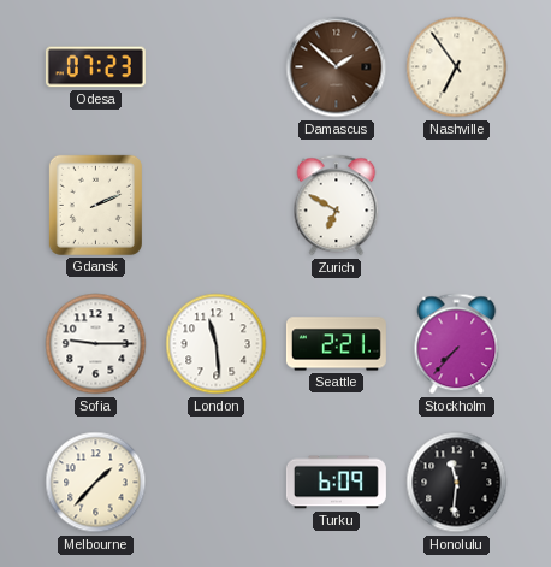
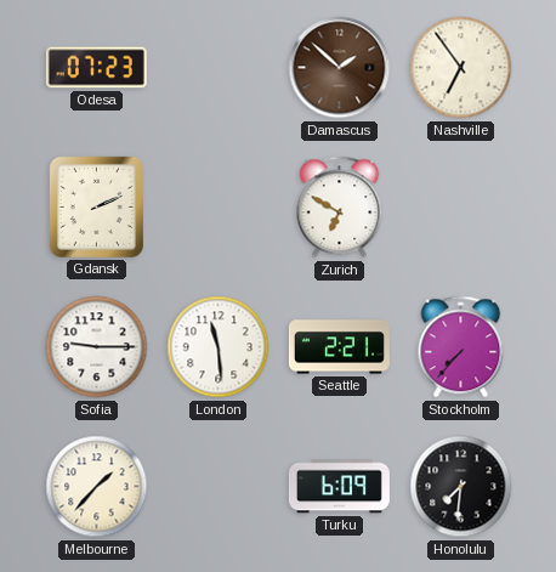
Honolulu: 11:31 -> 7:31
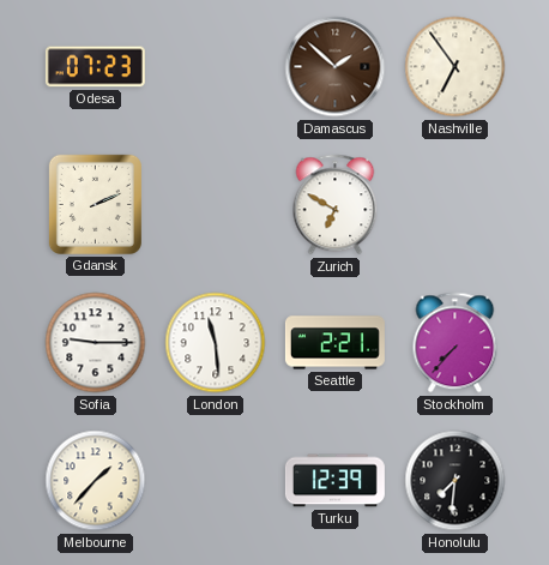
Turku: 6:09 -> 12:39
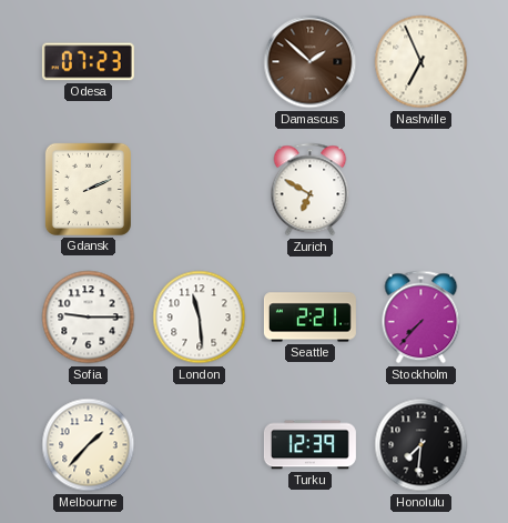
Nashville: 6:54 -> 6:56
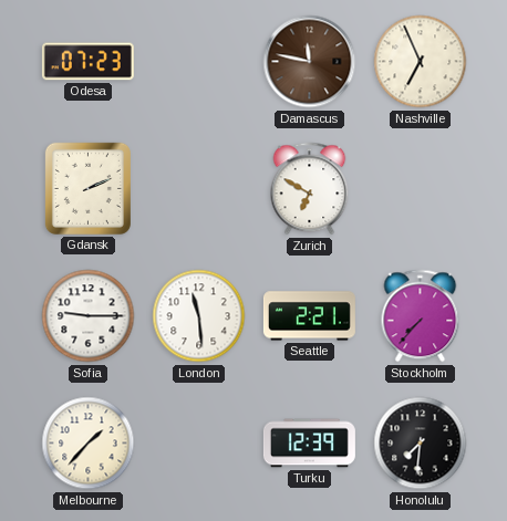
Damascus: 1:52 -> 11:47
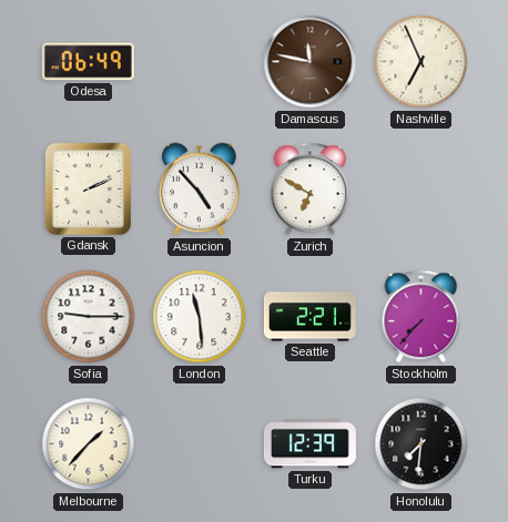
Odesa: 07:23 -> 06:49
Asuncion: none -> 4:53
